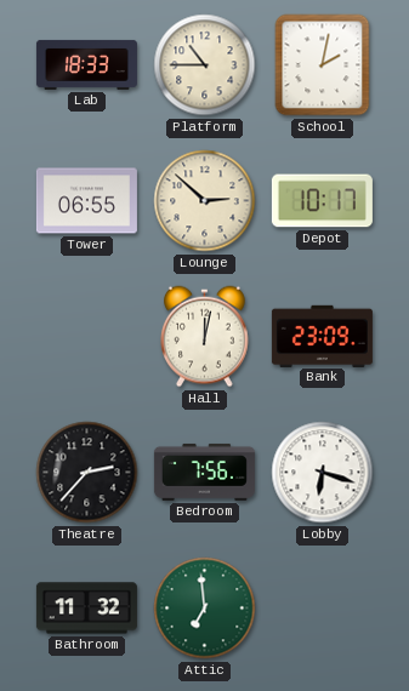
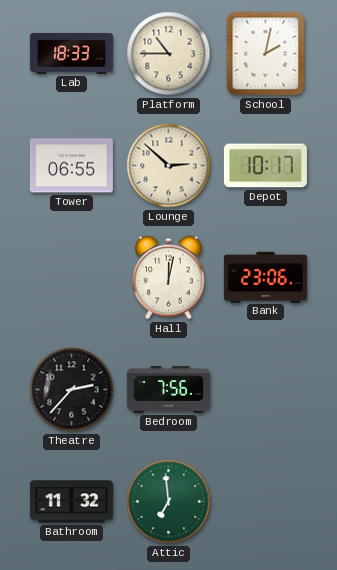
Bank: 23:09 -> 23:06
Lobby: 6:18 -> none
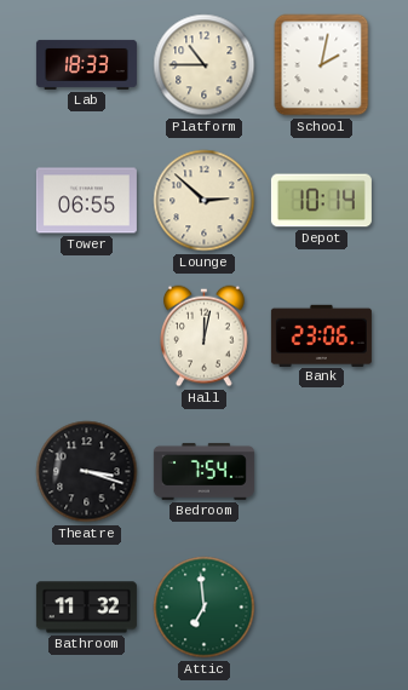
Depot: 10:17 -> 10:14
Theatre: 2:37 -> 3:18
Bedroom: 7:56 -> 7:54
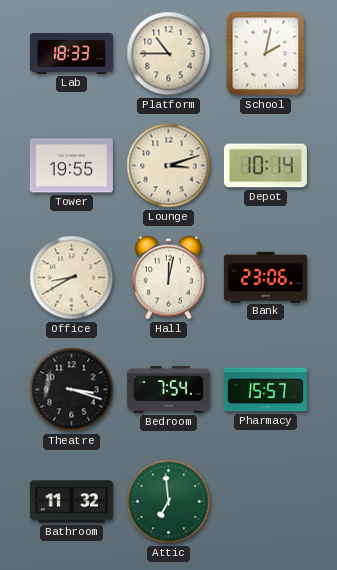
Tower: 06:55 -> 19:55
Lounge: 2:52 -> 3:12
Office: none -> 8:40
Pharmacy: none -> 15:57
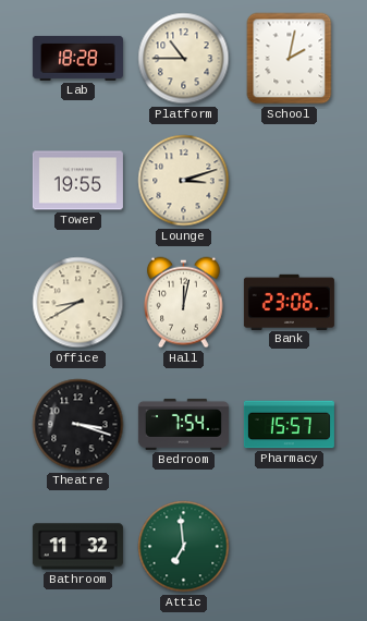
Lab: 18:33 -> 18:28
Depot: 10:14 -> none
